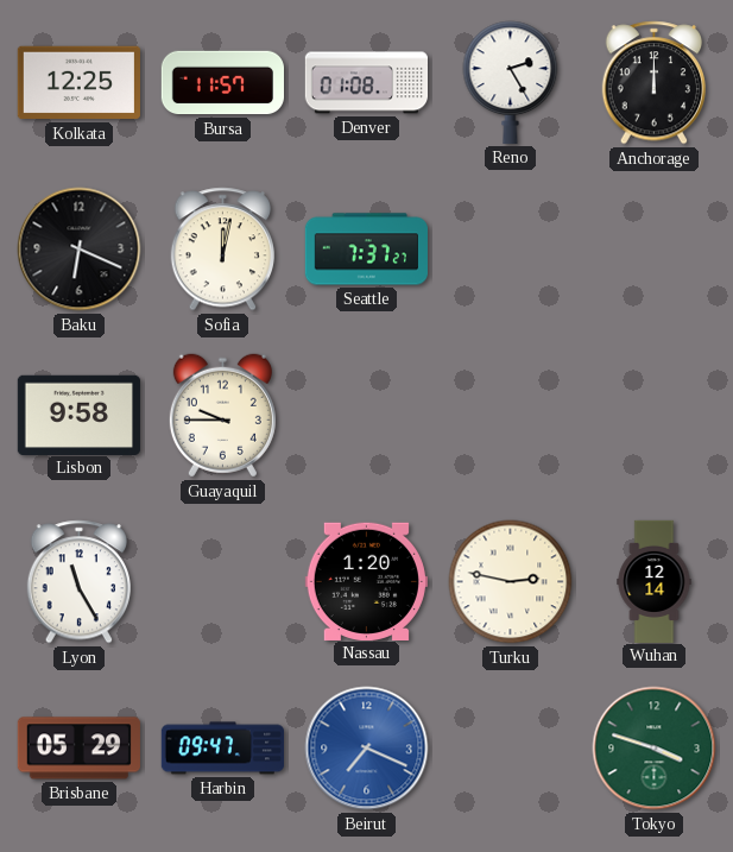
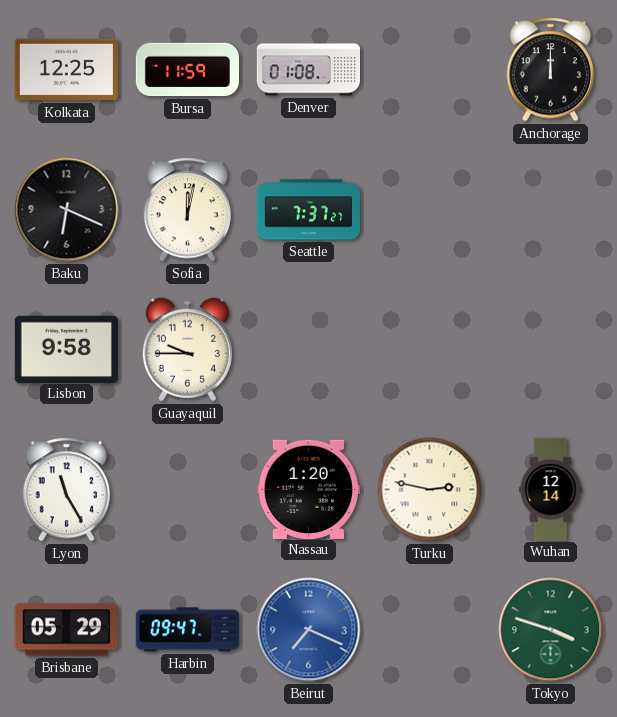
Bursa: 11:57 -> 11:59
Reno: 2:25 -> none
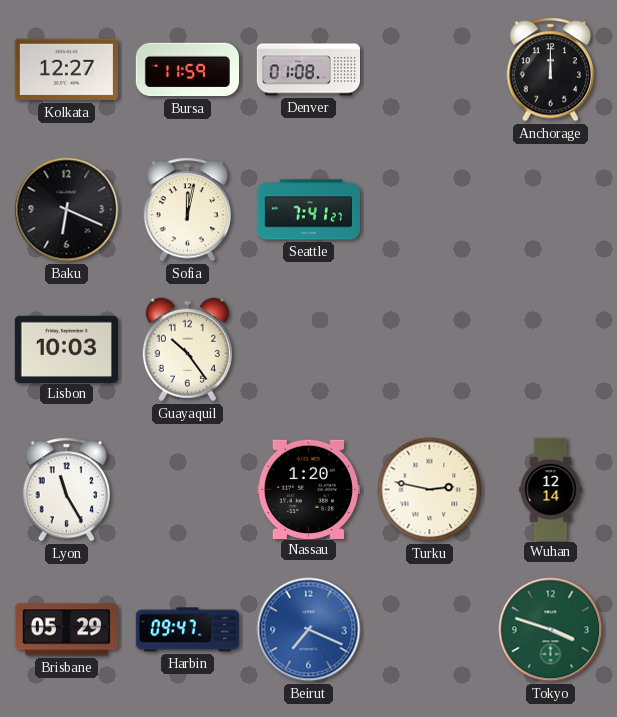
Kolkata: 12:25 -> 12:27
Seattle: 7:37 -> 7:41
Lisbon: 9:58 -> 10:03
Guayaquil: 9:45 -> 10:24
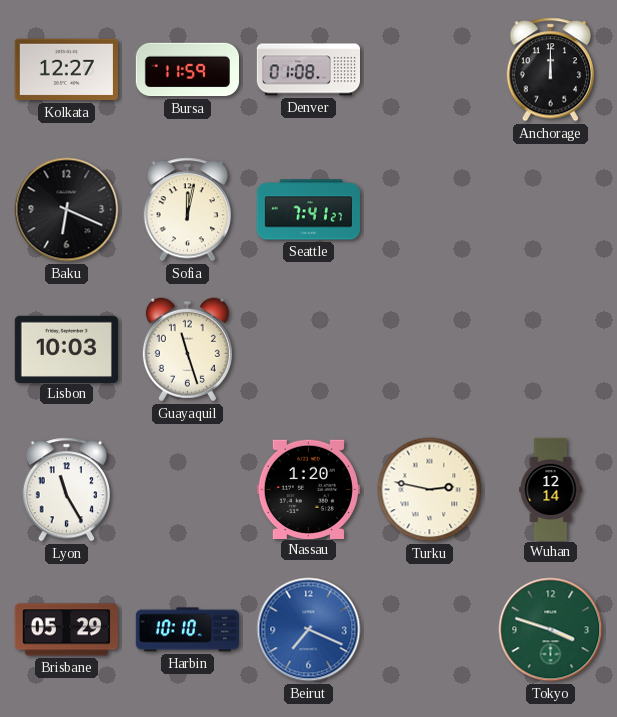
Guayaquil: 10:24 -> 11:27
Harbin: 09:47 -> 10:10
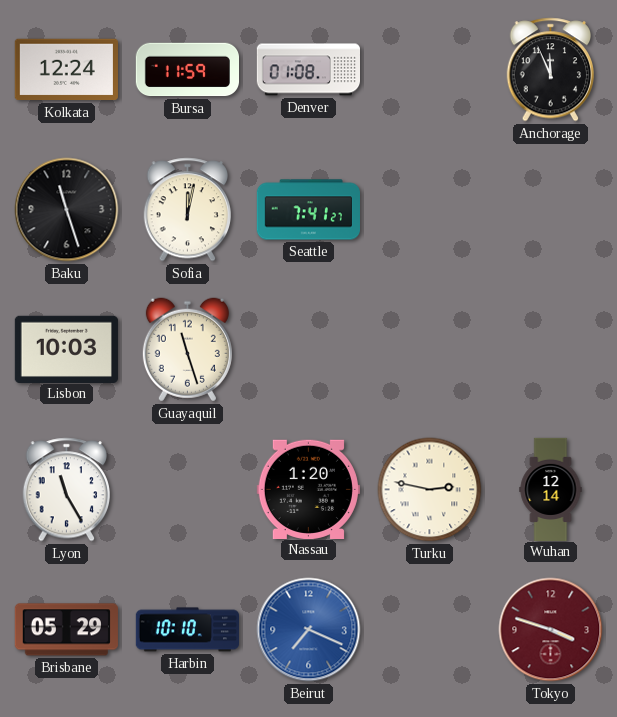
Kolkata: 12:27 -> 12:24
Anchorage: 12:00 -> 11:56
Baku: 6:19 -> 11:27
Tokyo dial: green -> burgundy
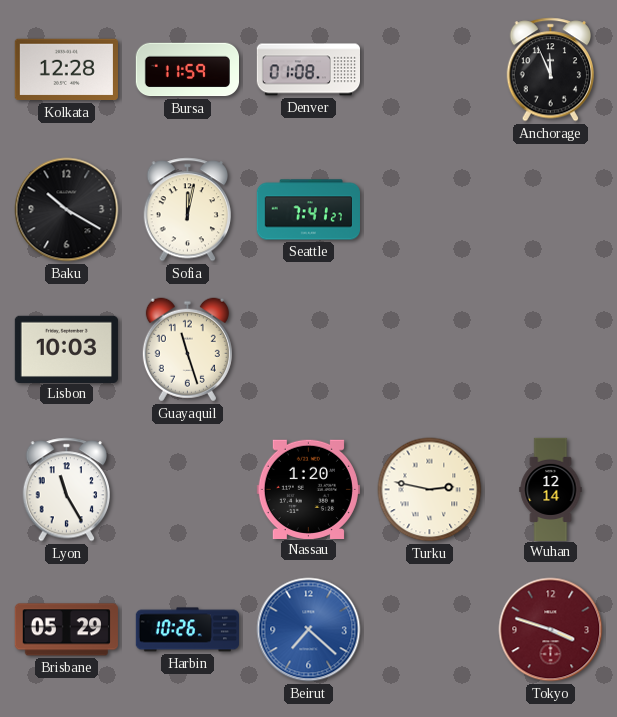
Kolkata: 12:24 -> 12:28
Baku: 11:27 -> 10:20
Harbin: 10:10 -> 10:26
Beirut: 7:19 -> 7:22
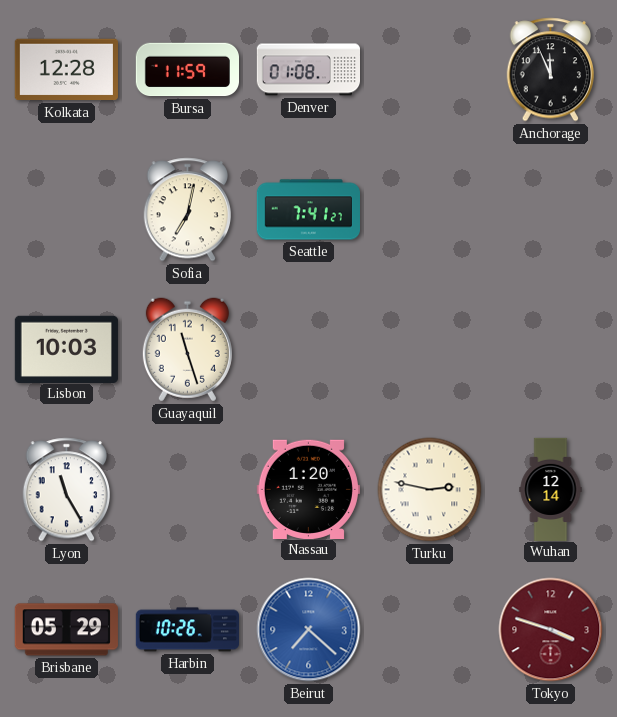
Baku: 10:20 -> none
Sofia: 12:02 -> 7:02
